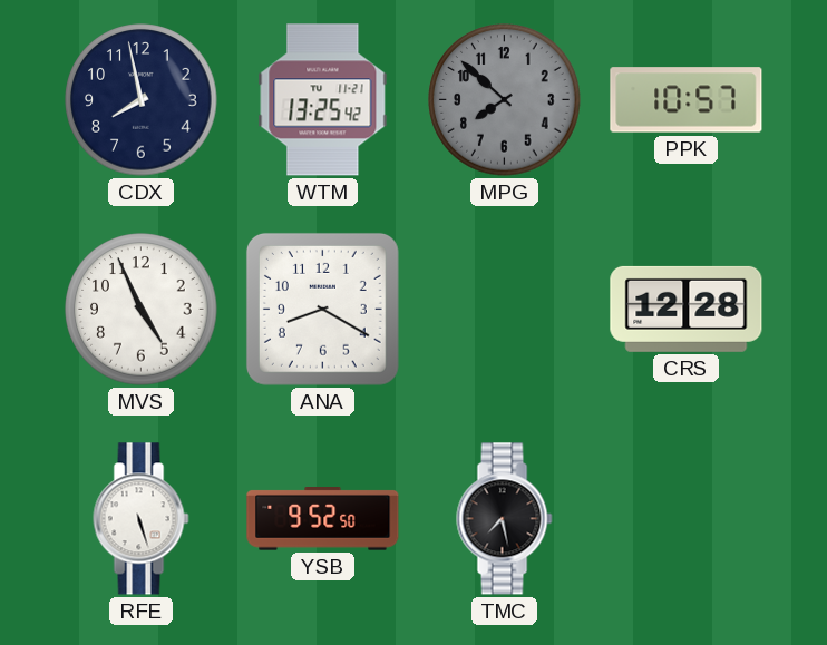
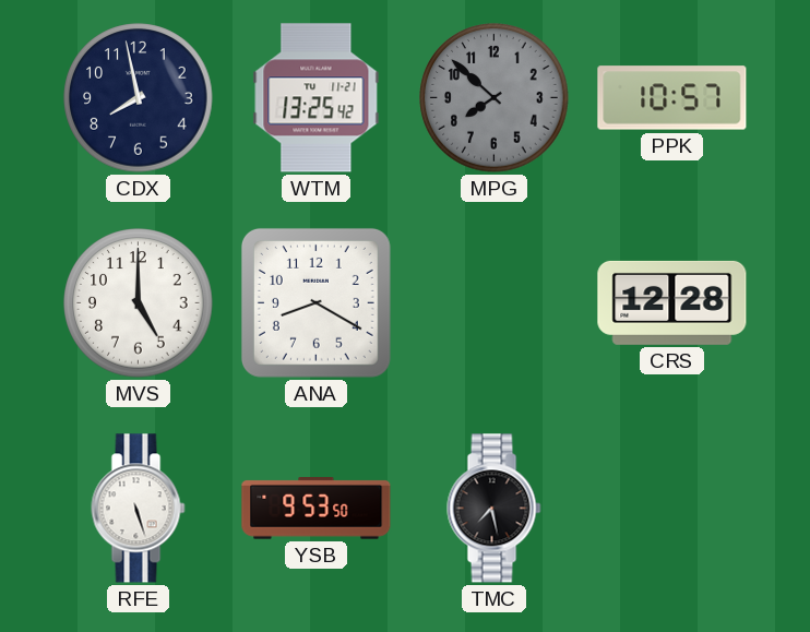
MVS: 4:56 -> 5:00
YSB: 9:52 -> 9:53
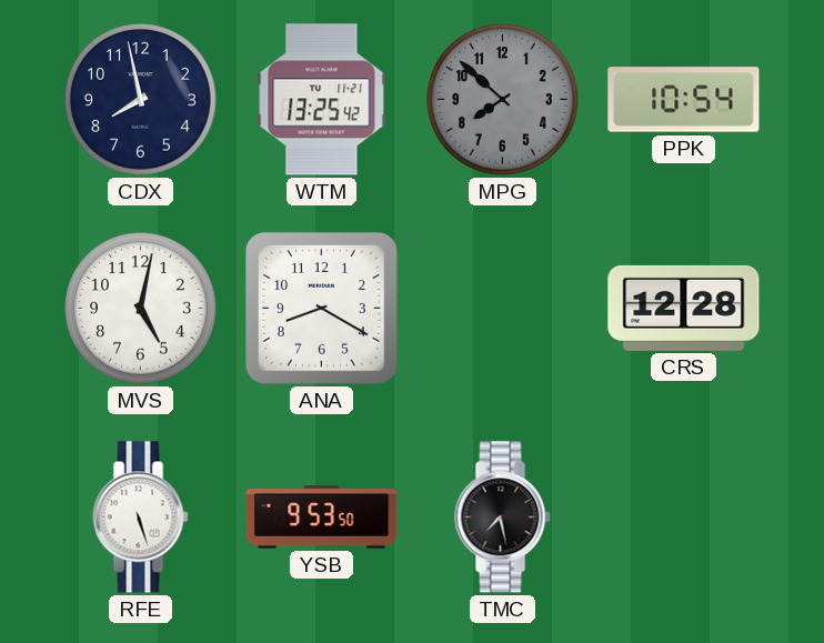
PPK: 10:57 -> 10:54
MVS: 5:00 -> 5:02
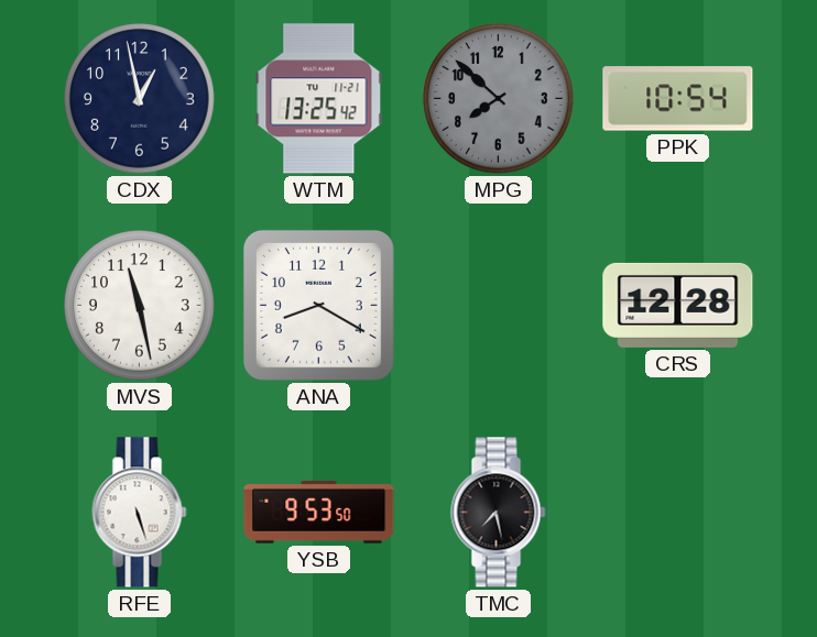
CDX: 7:58 -> 12:58
MVS: 5:02 -> 11:28
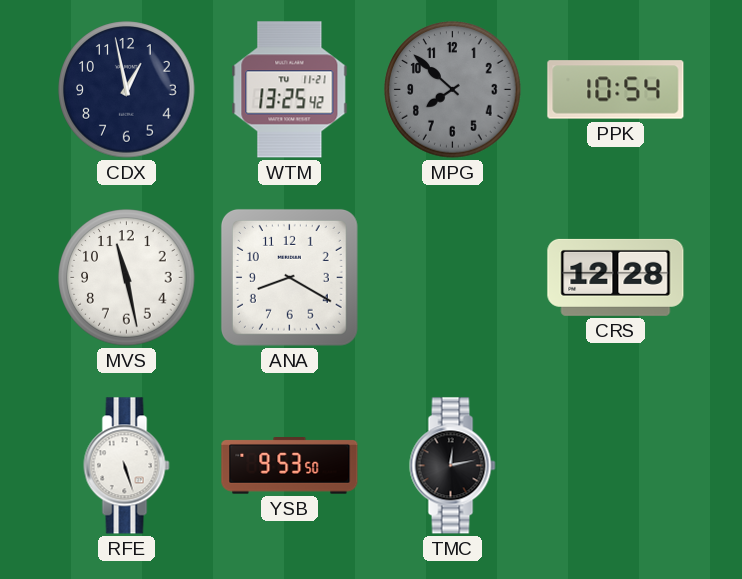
TMC: 7:28 -> 12:13
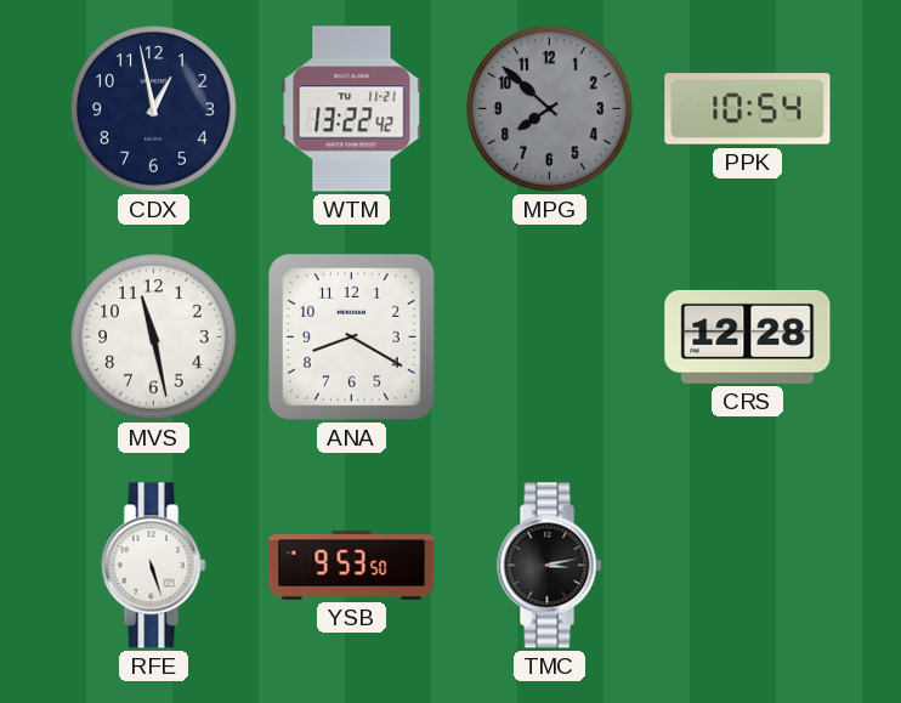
WTM: 13:25 -> 13:22
TMC: 12:13 -> 3:13
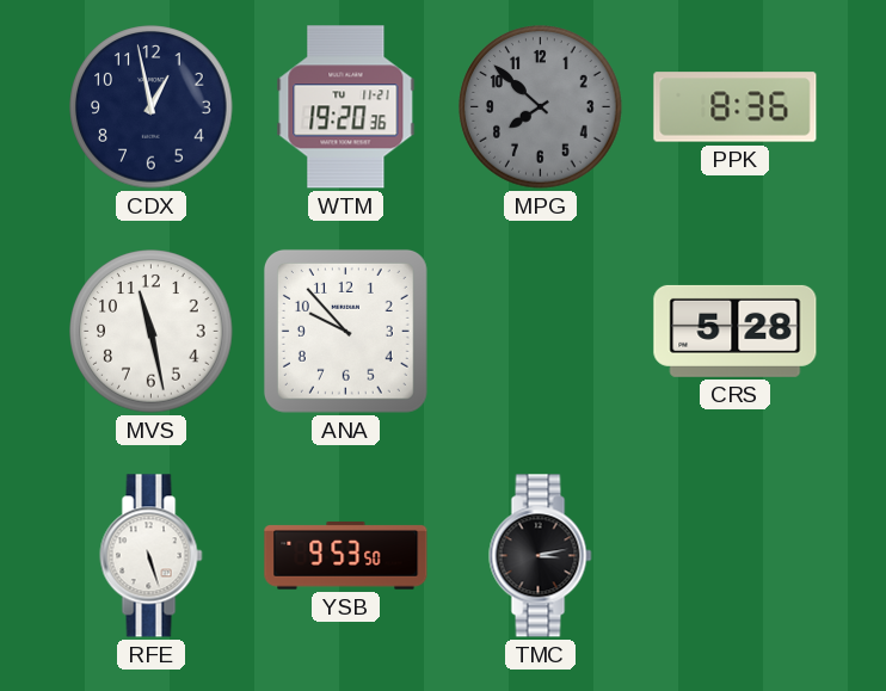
WTM: 13:22 -> 19:20
PPK: 10:54 -> 8:36
ANA: 8:20 -> 9:53
CRS: 12:28 -> 5:28
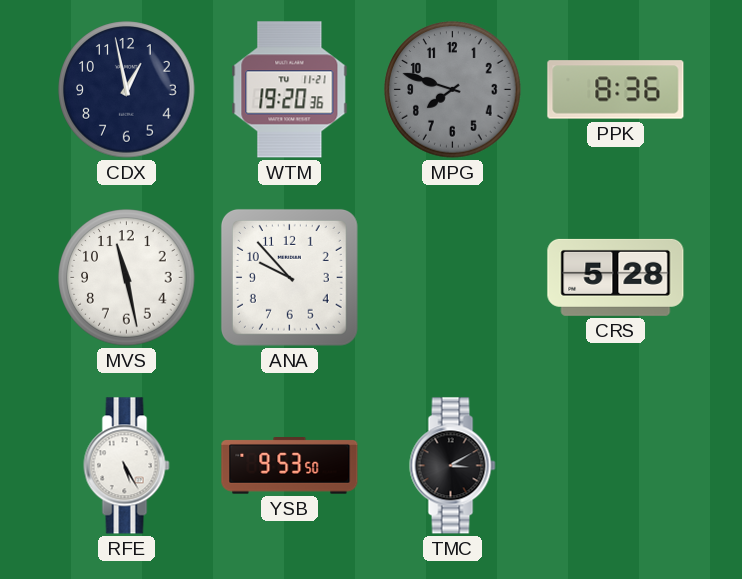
MPG: 7:52 -> 7:48
RFE: 5:27 -> 5:25
TMC: 3:13 -> 3:10
